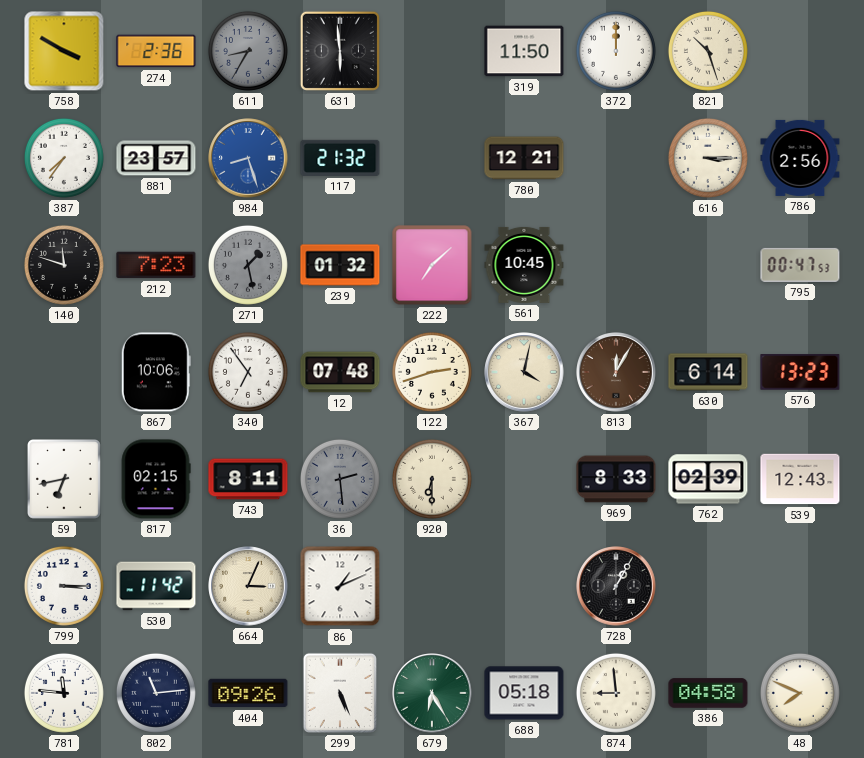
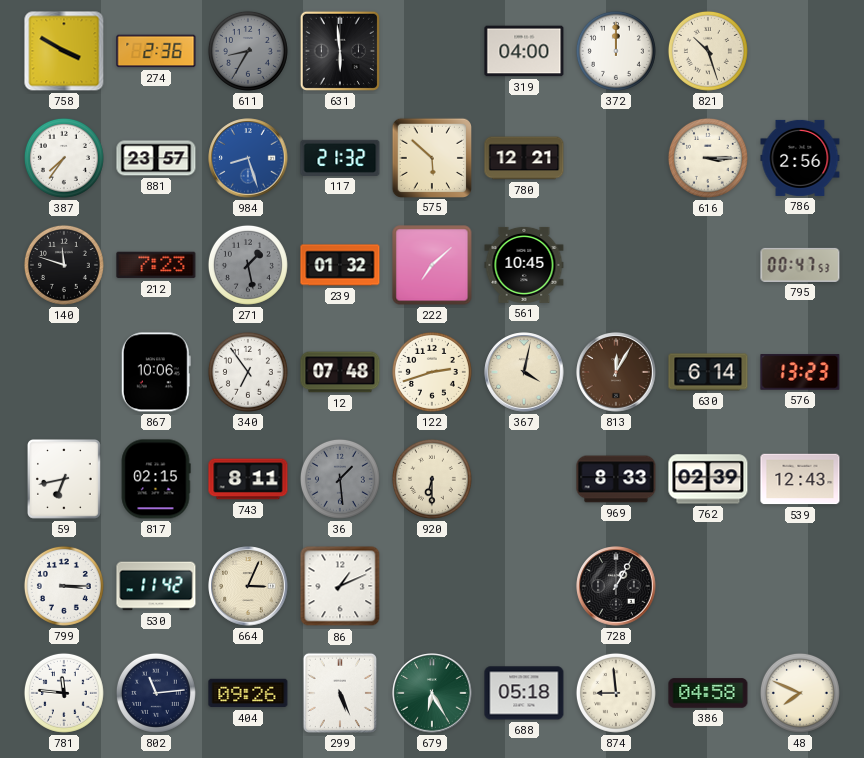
319: 11:50 -> 04:00
575: none -> 5:52
36: 2:29 -> 1:29
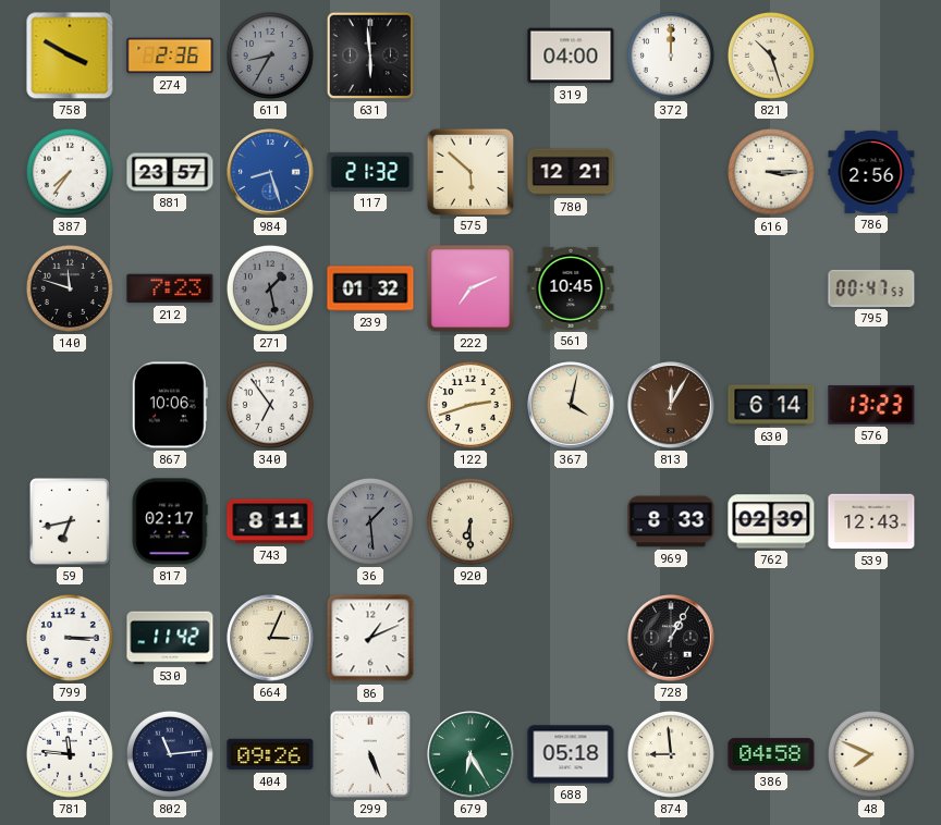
222: 7:08 -> 7:11
12: 07:48 -> none
817: 02:15 -> 02:17
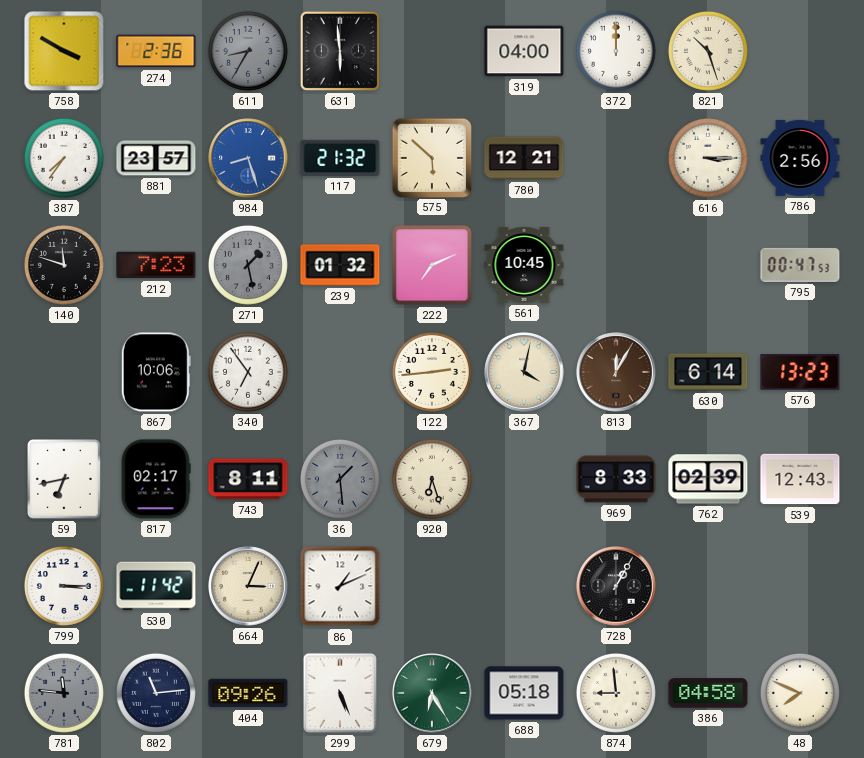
122: 2:42 -> 2:44
920: 6:30 -> 6:27
781 dial: white -> grey
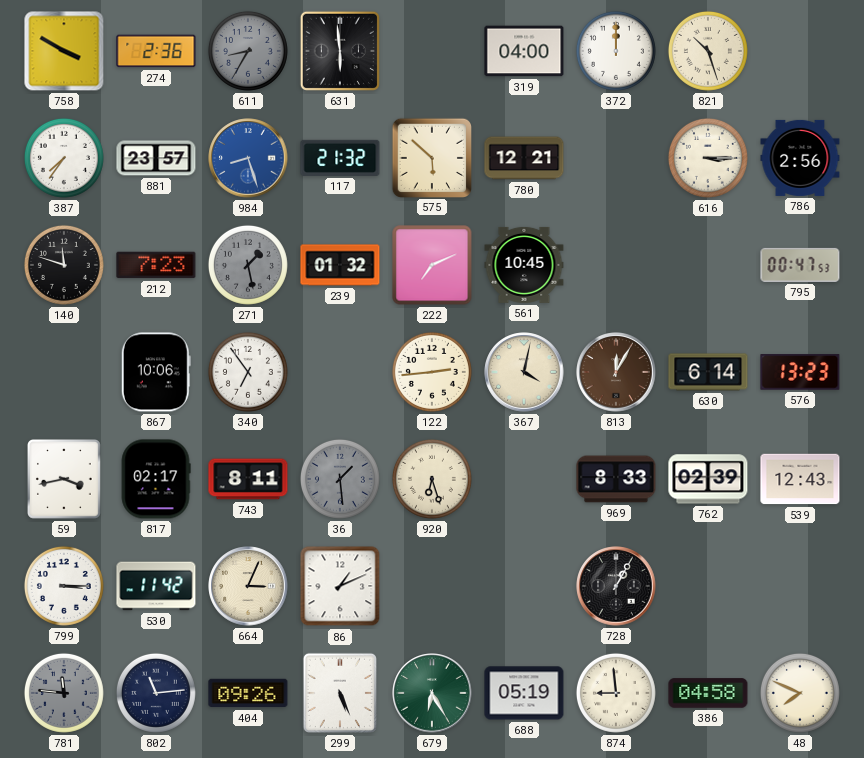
59: 6:43 -> 3:43
688: 05:18 -> 05:19
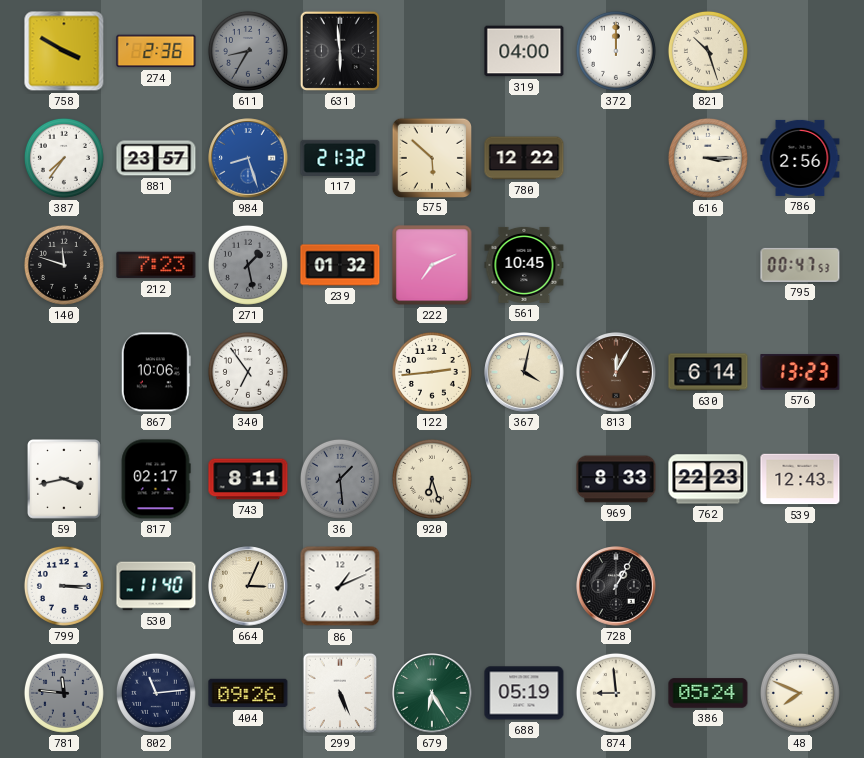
780: 12:21 -> 12:22
762: 02:39 -> 22:23
530: 11:42 -> 11:40
386: 04:58 -> 05:24
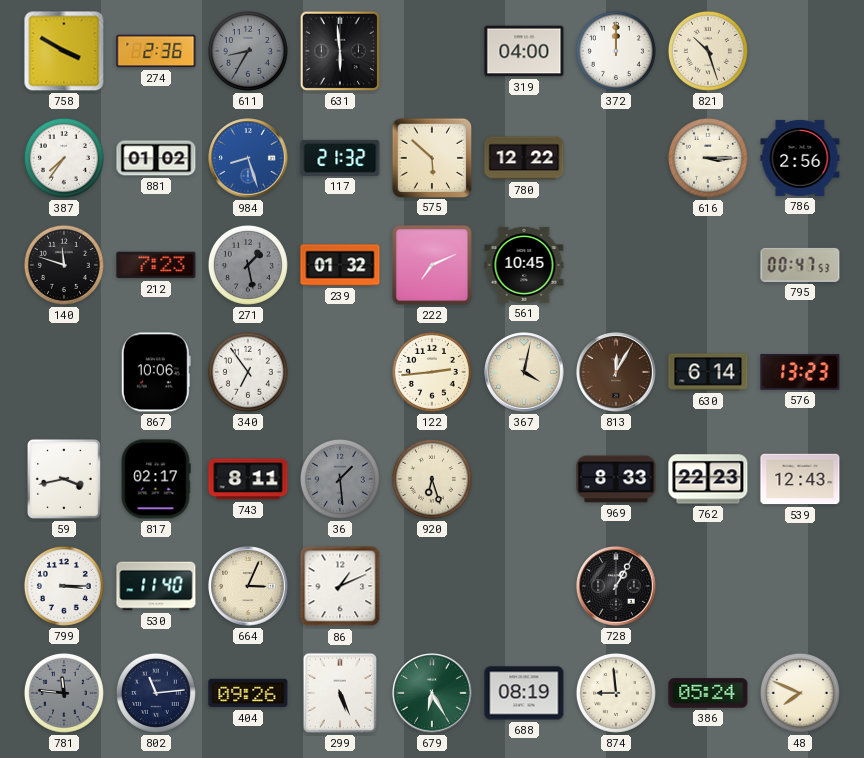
881: 23:57 -> 01:02
688: 05:19 -> 08:19
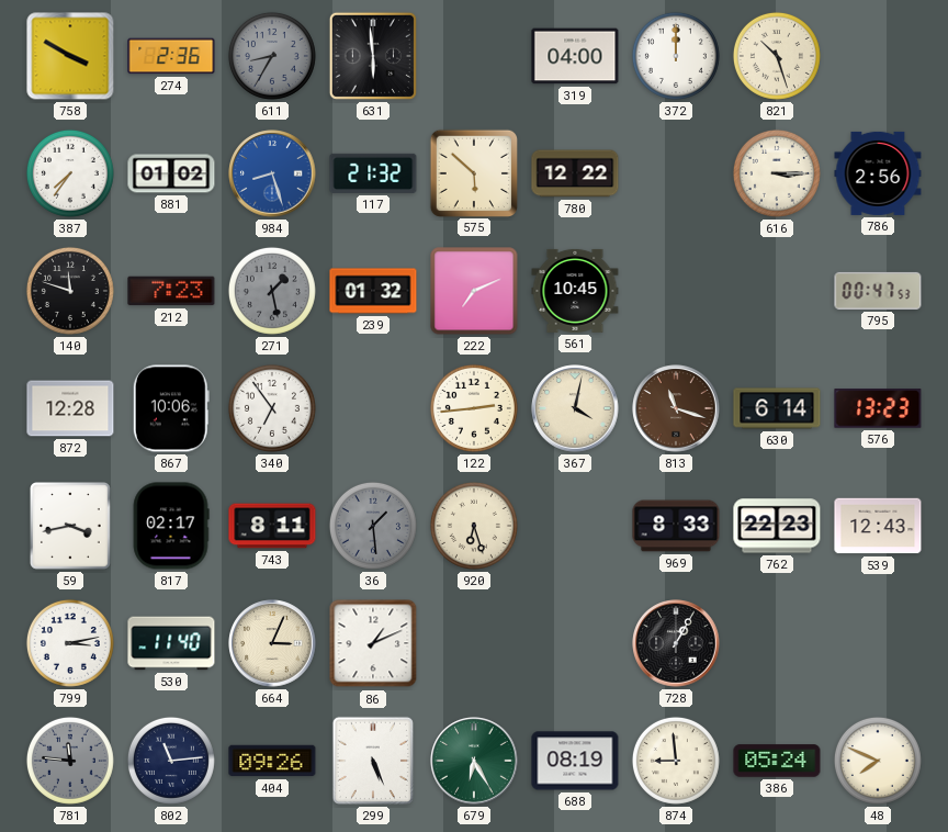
872: none -> 12:28
813: 12:05 -> 11:18
799: 3:15 -> 3:13
